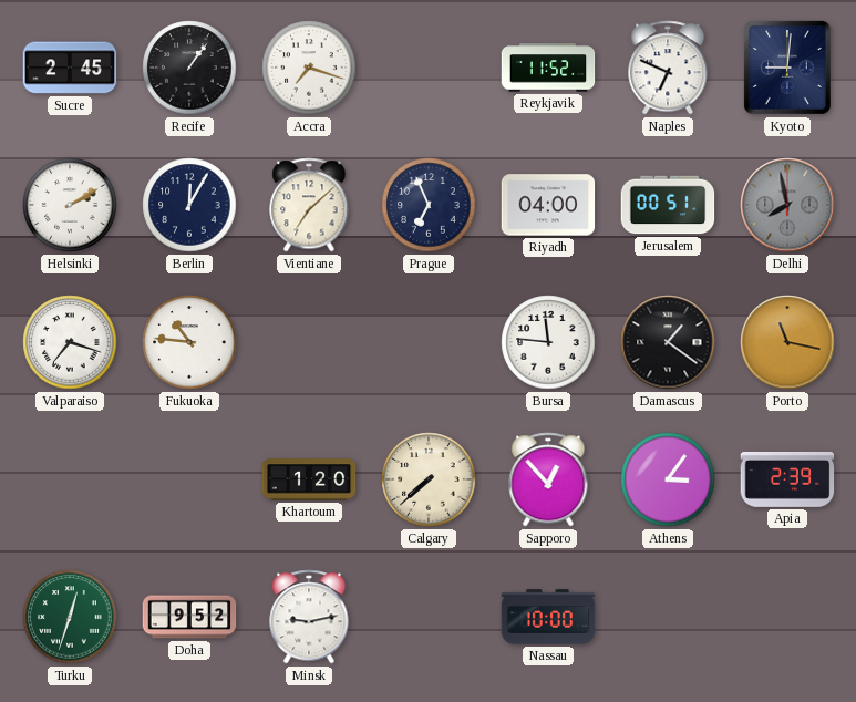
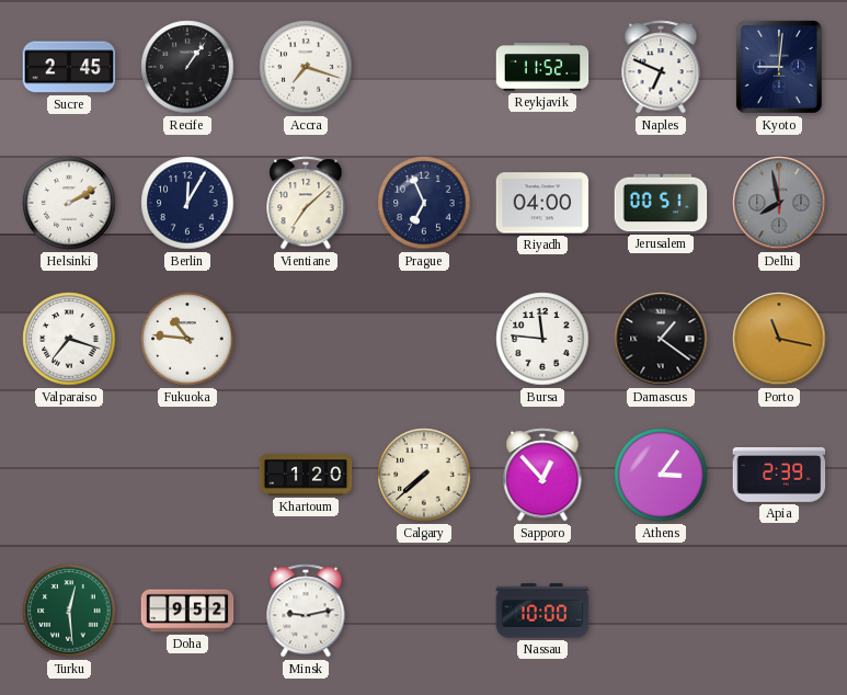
Turku: 12:33 -> 12:29
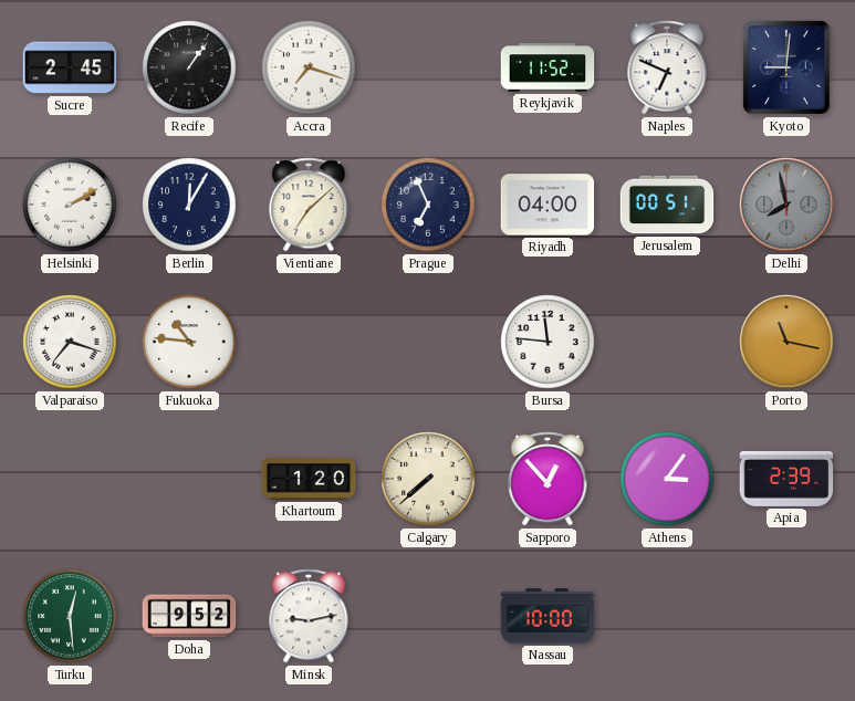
Damascus: 1:21 -> none
